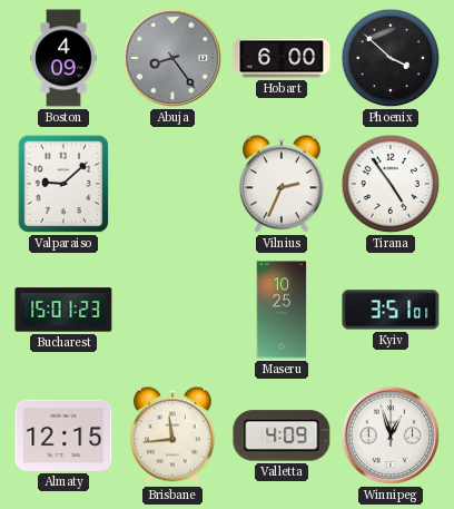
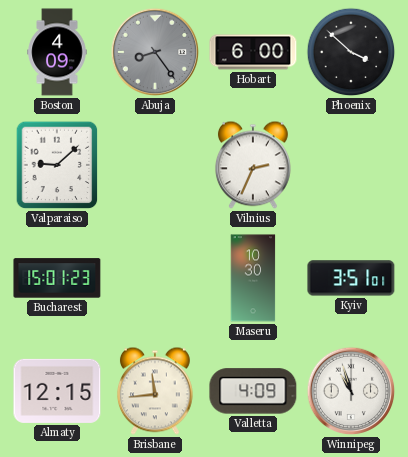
Tirana: 4:54 -> none
Maseru: 10:25 -> 10:30
Winnipeg: 12:57 -> 10:57
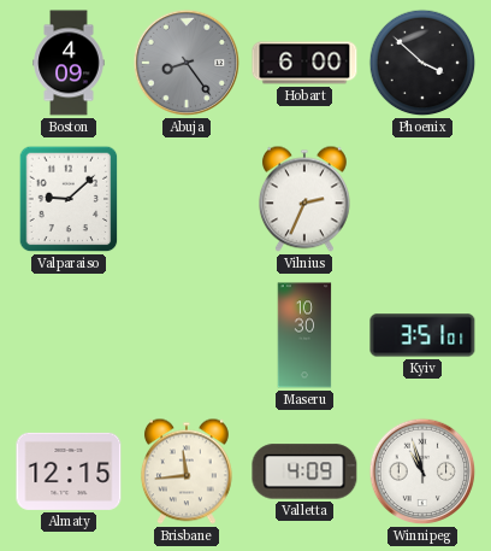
Bucharest: 15:01 -> none
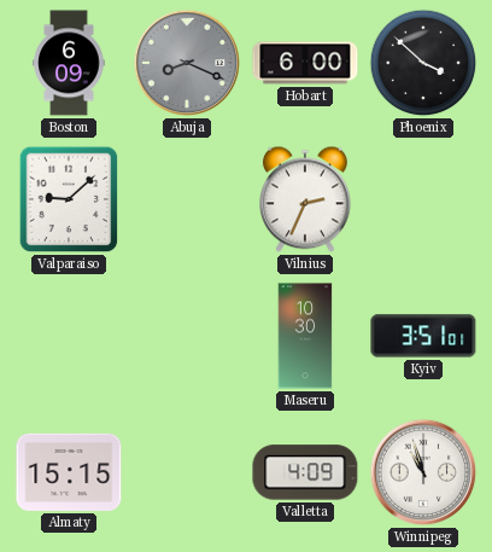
Boston: 4:09 -> 6:09
Abuja: 8:24 -> 8:19
Almaty: 12:15 -> 15:15
Brisbane: 11:44 -> none
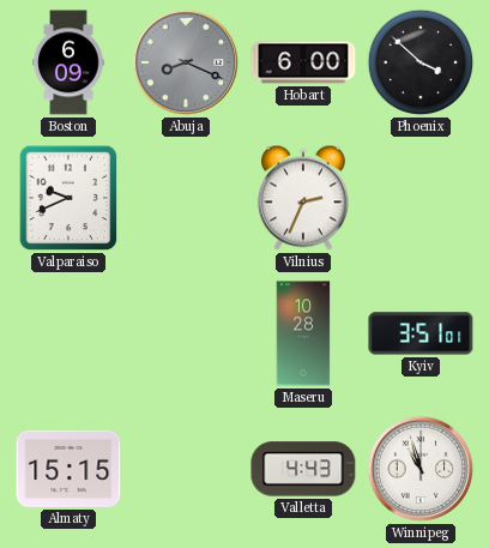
Valparaiso: 9:08 -> 9:41
Maseru: 10:30 -> 10:28
Valletta: 4:09 -> 4:43
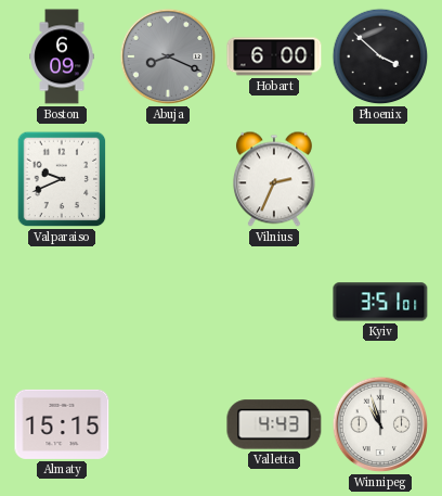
Maseru: 10:28 -> none
